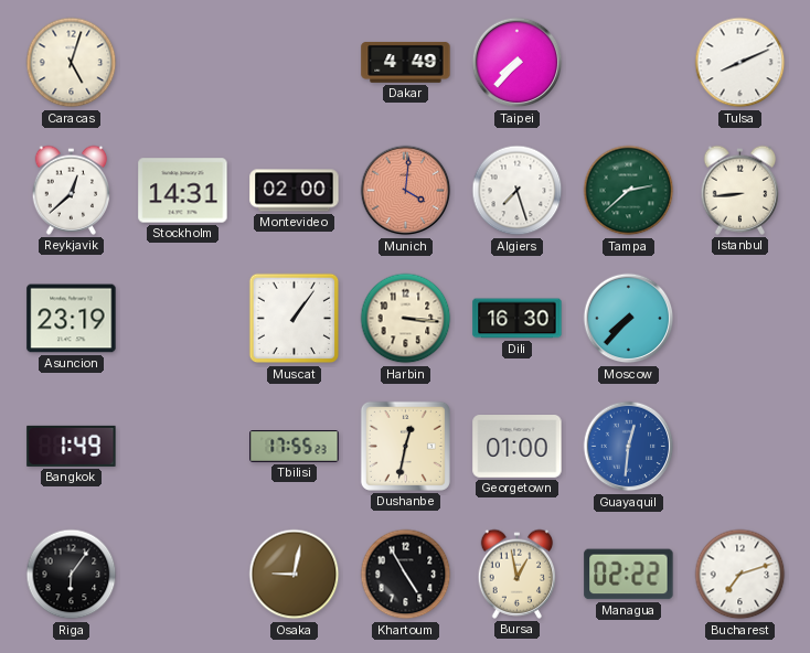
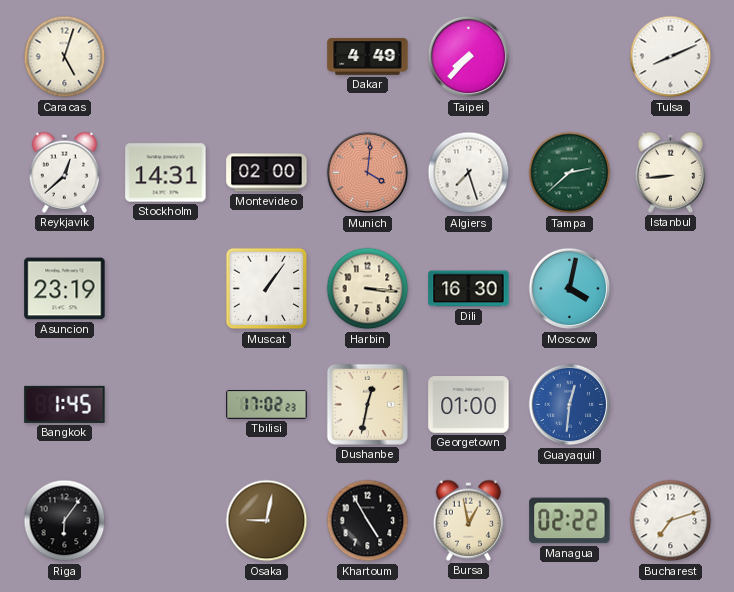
Moscow: 7:37 -> 4:02
Bangkok: 1:49 -> 1:45
Tbilisi: 17:55 -> 17:02
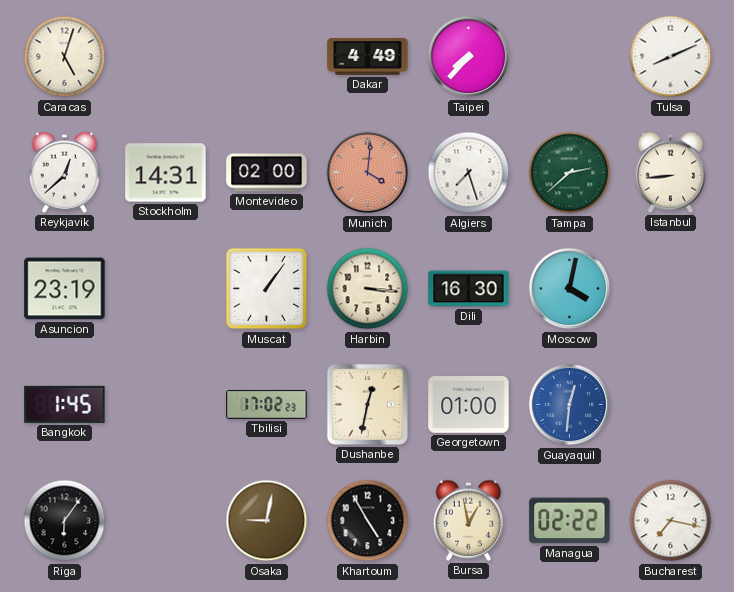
Bucharest: 7:12 -> 7:17
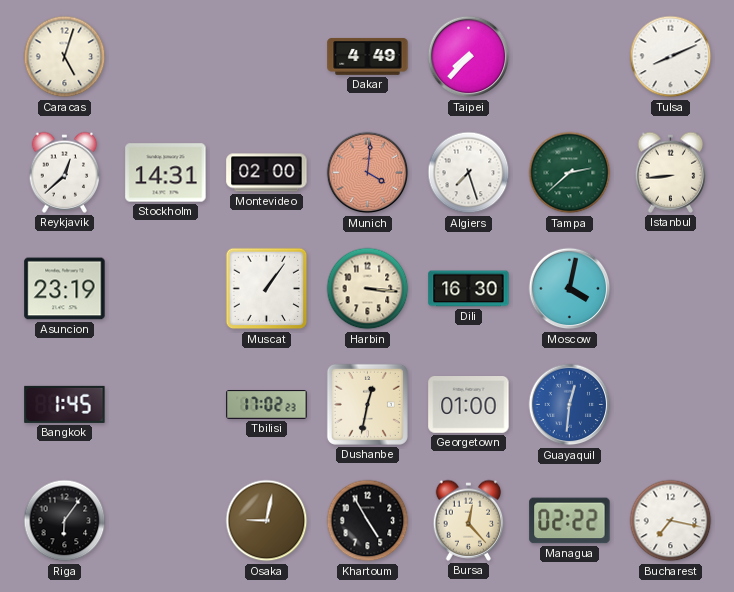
Bursa: 12:58 -> 12:23
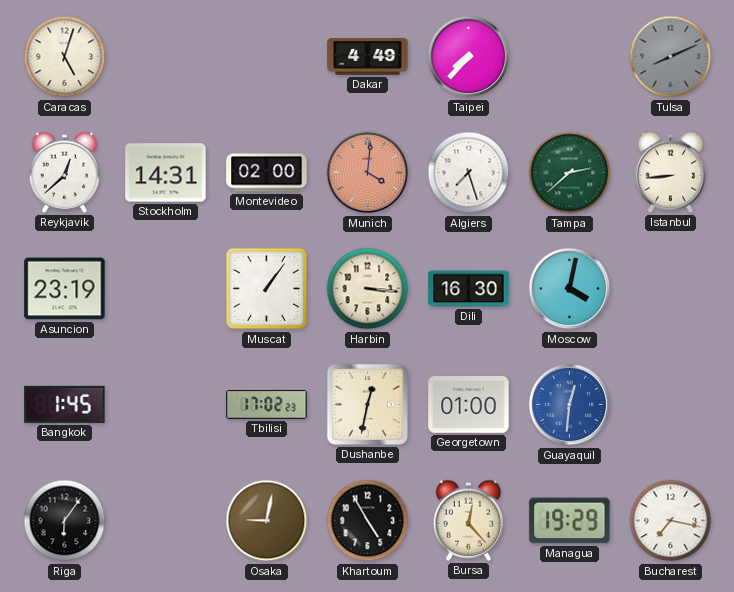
Tulsa dial: white -> grey
Managua: 02:22 -> 19:29
